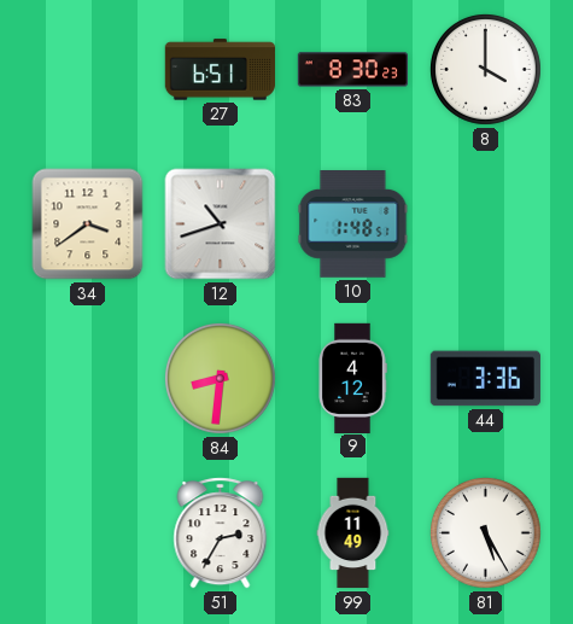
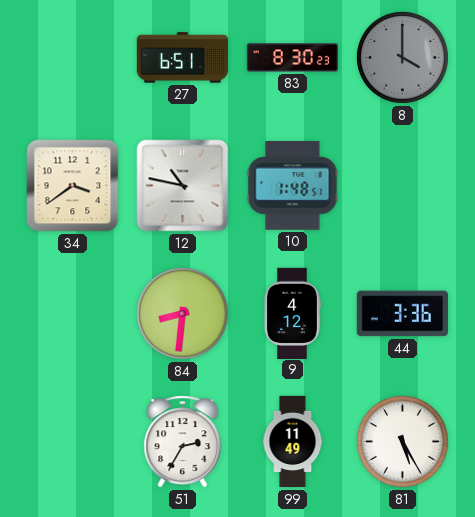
8 dial: white -> grey
12: 10:42 -> 10:47
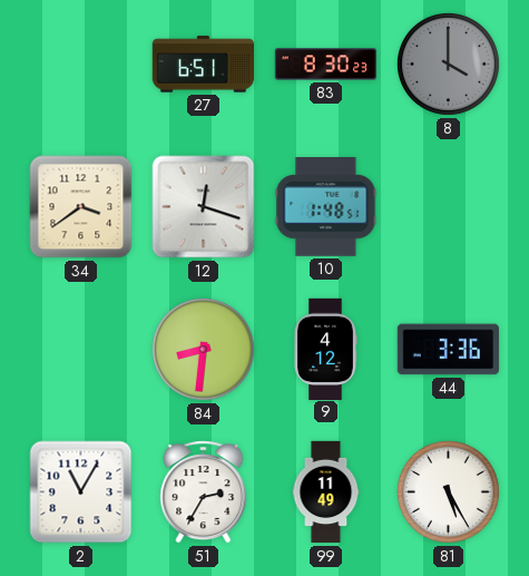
12: 10:47 -> 12:18
2: none -> 11:05
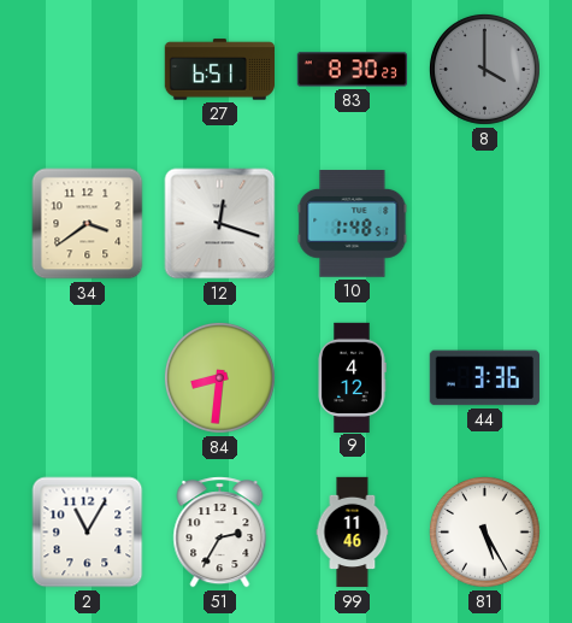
99: 11:49 -> 11:46
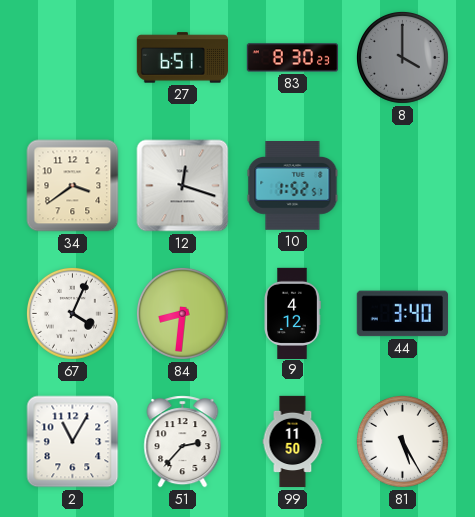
10: 1:48 -> 1:52
67: none -> 4:04
44: 3:36 -> 3:40
51: 2:35 -> 2:37
99: 11:46 -> 11:50
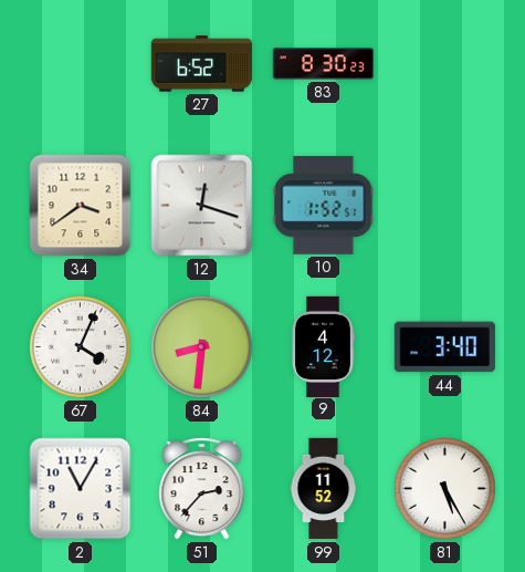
27: 6:51 -> 6:52
8: 4:00 -> none
99: 11:50 -> 11:52
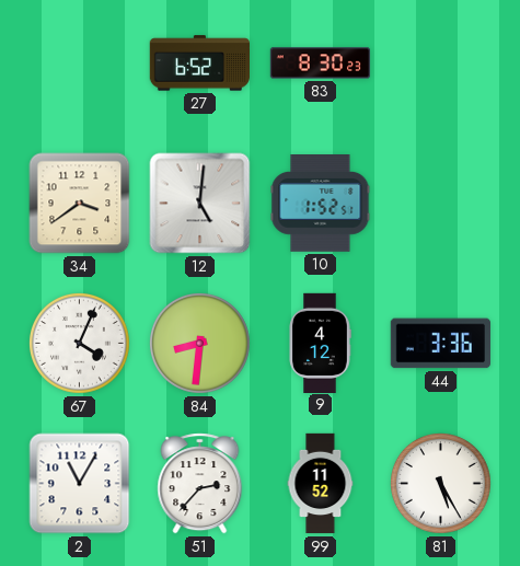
12: 12:18 -> 5:01
44: 3:40 -> 3:36
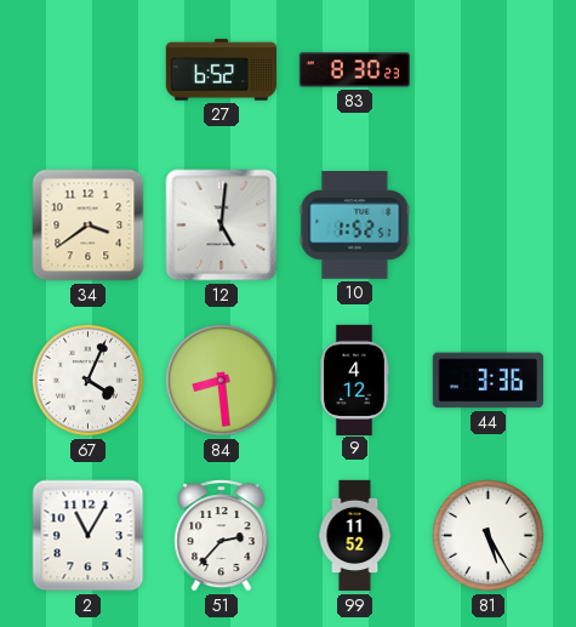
84: 8:31 -> 8:29
